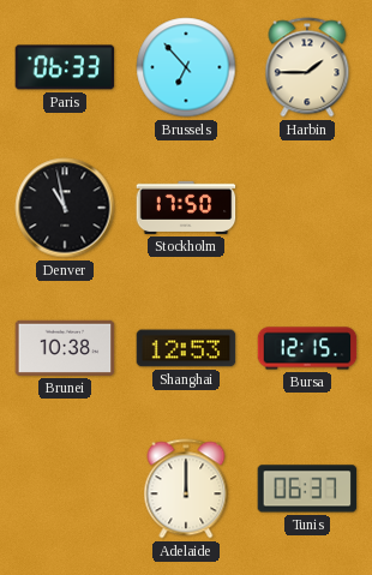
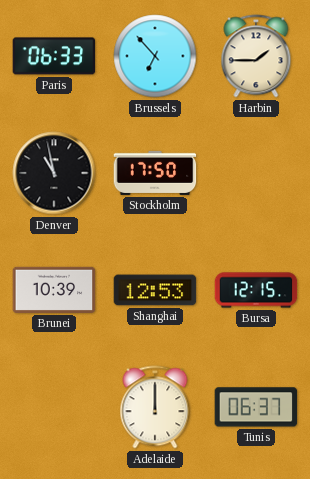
Brunei: 10:38 -> 10:39
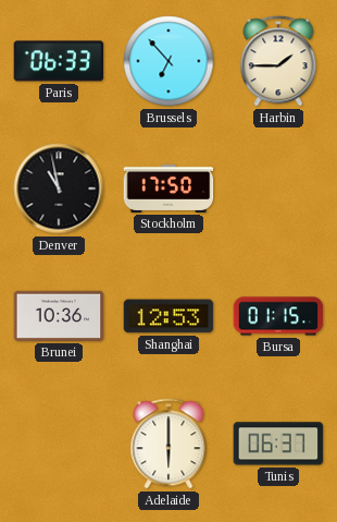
Brunei: 10:39 -> 10:36
Bursa: 12:15 -> 01:15
Adelaide: 12:00 -> 6:00
